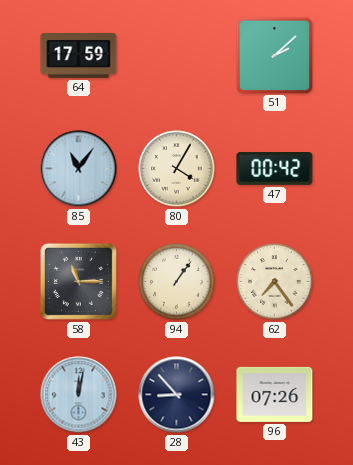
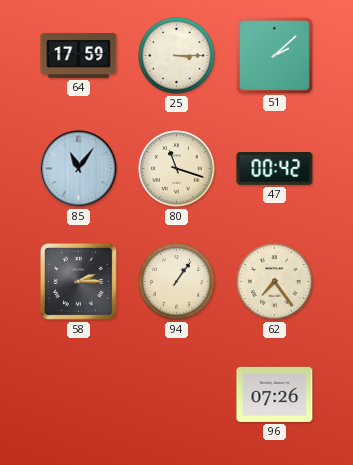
25: none -> 3:15
80: 4:05 -> 11:18
58: 11:15 -> 2:15
43: 12:02 -> none
28: 8:53 -> none
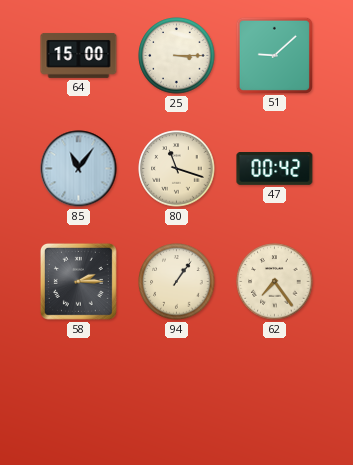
64: 17:59 -> 15:00
51: 2:08 -> 9:08
96: 07:26 -> none
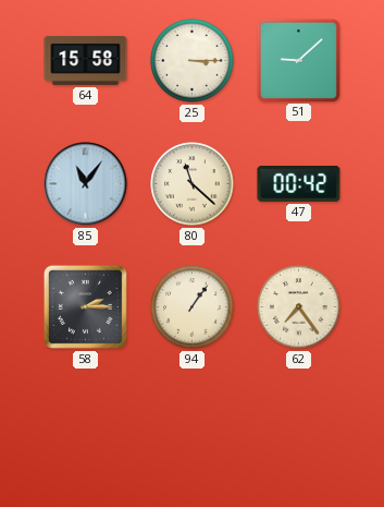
64: 15:00 -> 15:58
80: 11:18 -> 11:22
